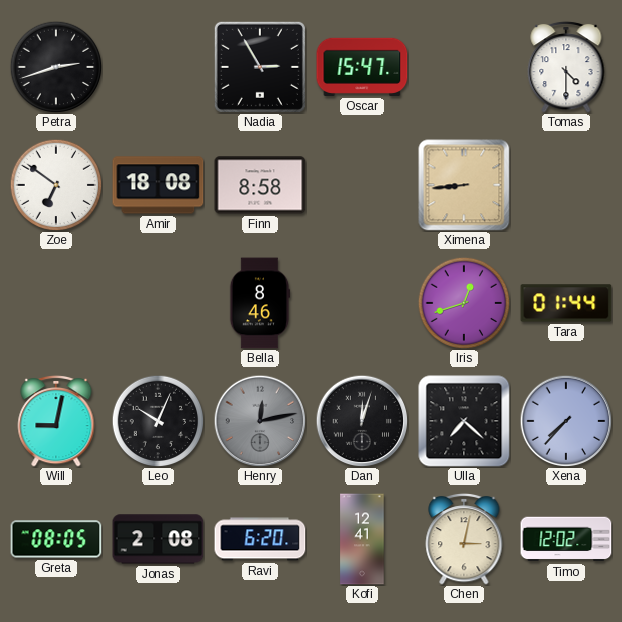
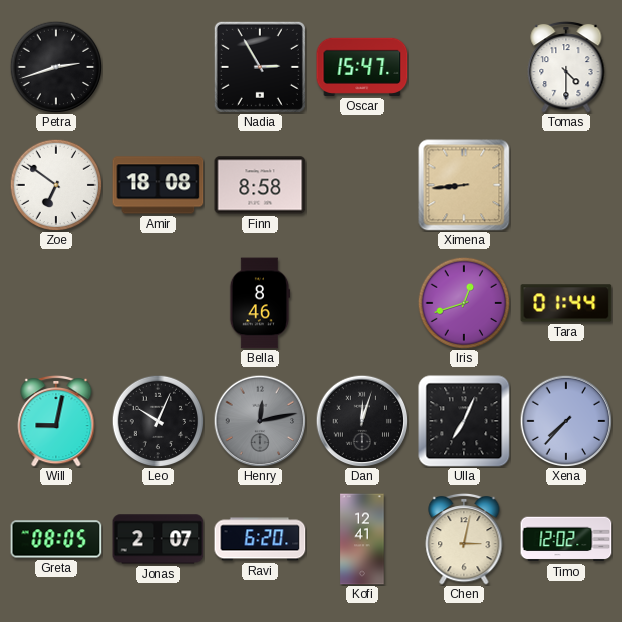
Ulla: 7:22 -> 7:04
Jonas: 2:08 -> 2:07
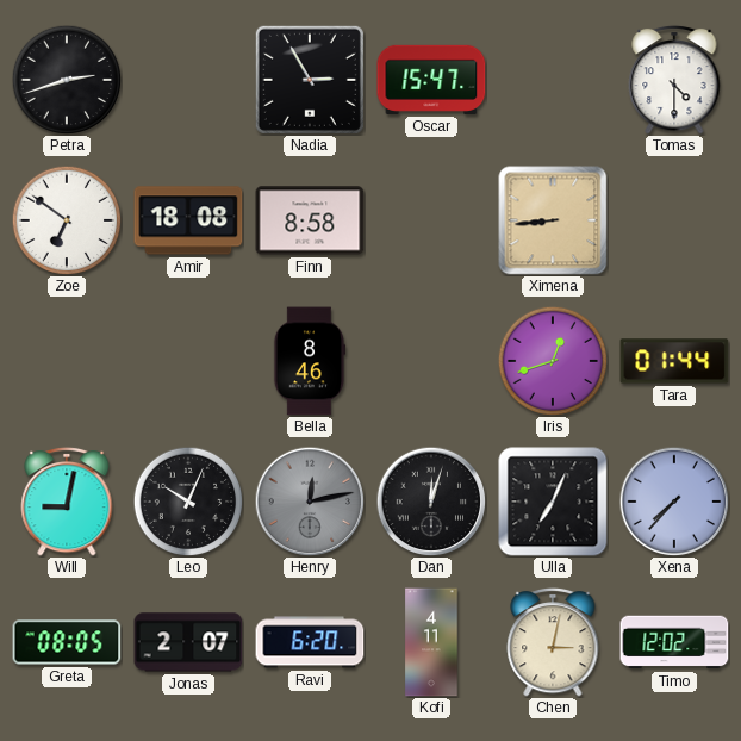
Kofi: 12:41 -> 4:11
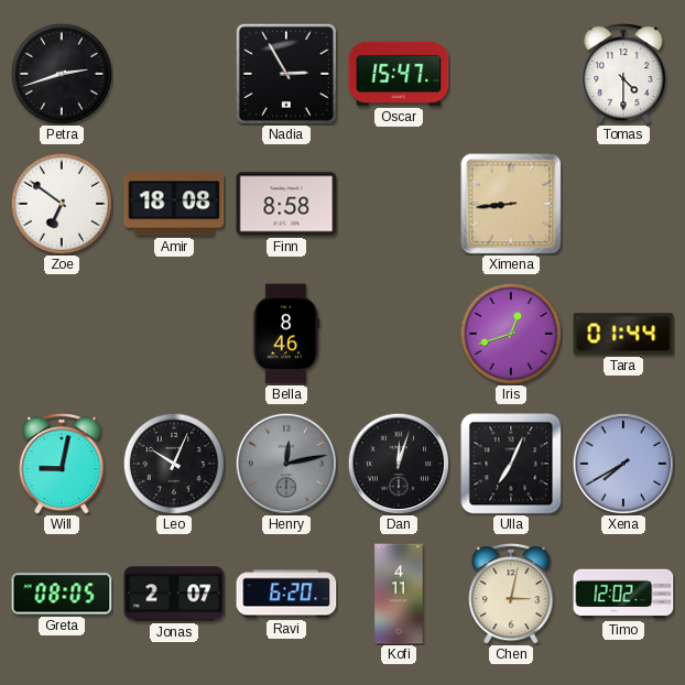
Xena: 7:37 -> 7:40
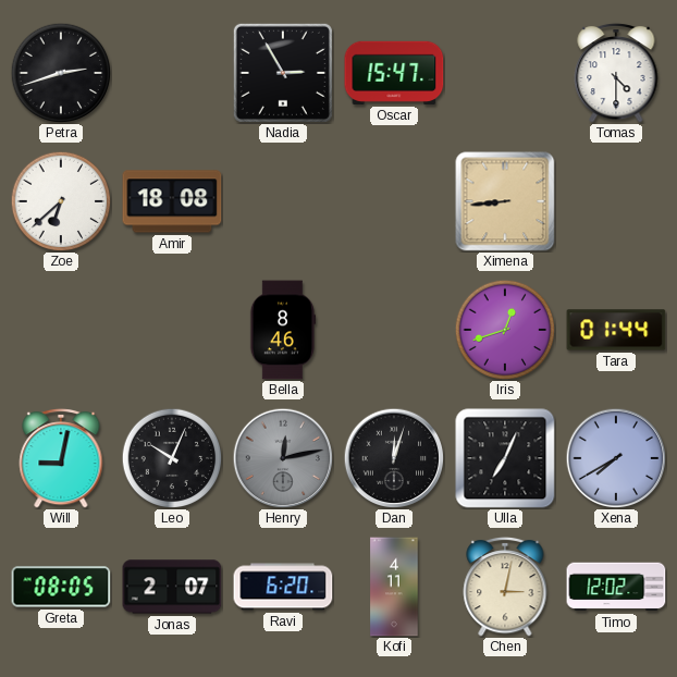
Zoe: 6:51 -> 6:38
Finn: 8:58 -> none
